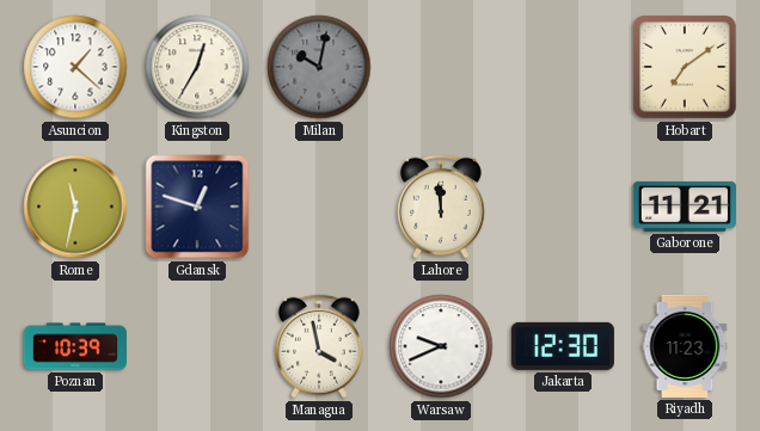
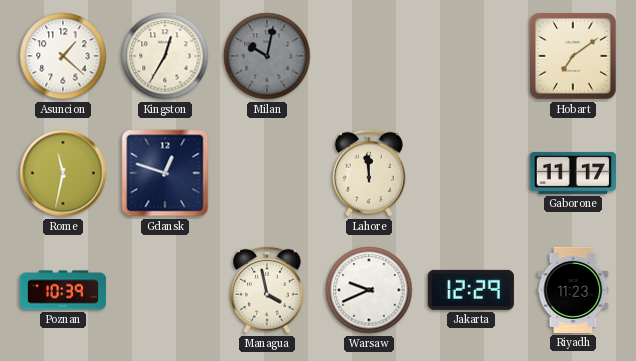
Gaborone: 11:21 -> 11:17
Jakarta: 12:30 -> 12:29
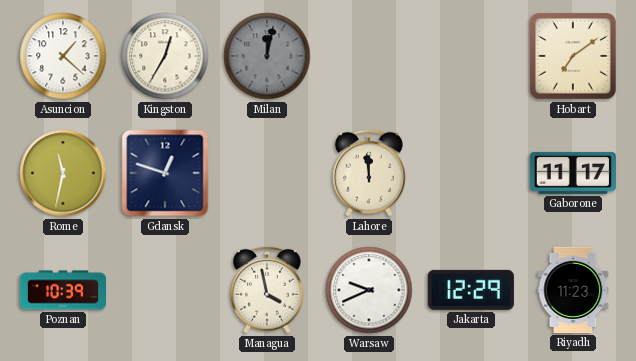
Milan: 10:02 -> 12:02
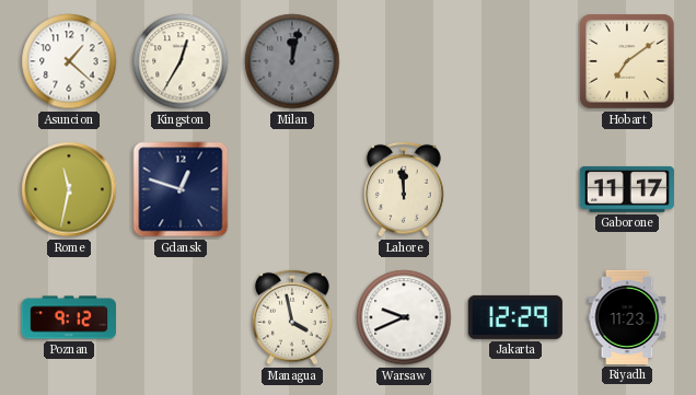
Poznan: 10:39 -> 9:12
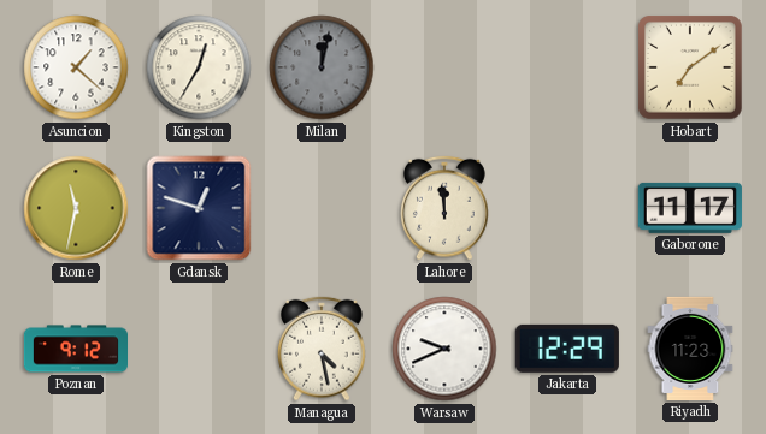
Managua: 3:58 -> 4:28
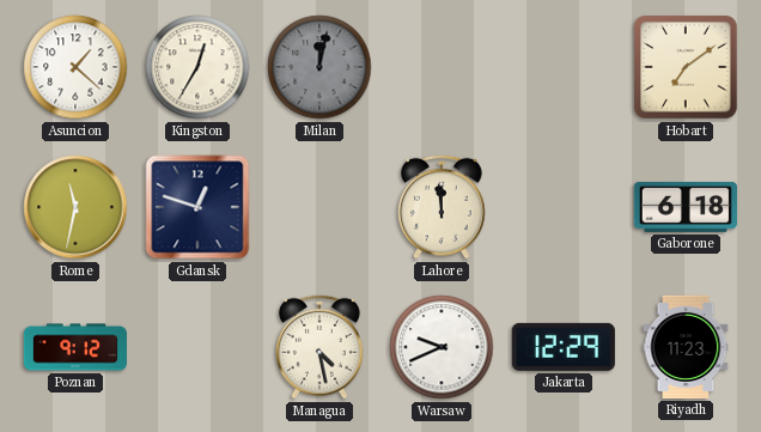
Gaborone: 11:17 -> 6:18
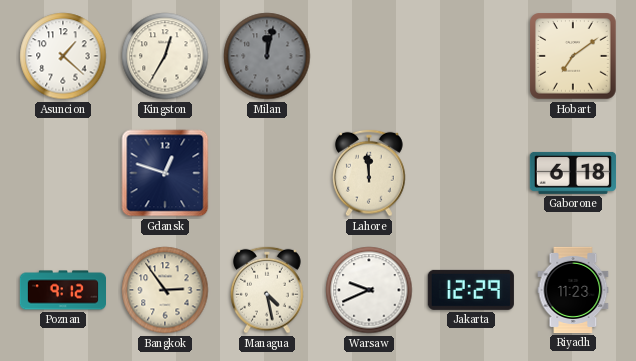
Rome: 11:32 -> none
Bangkok: none -> 2:54
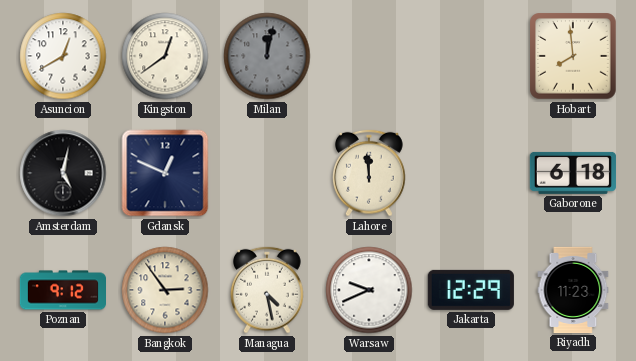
Asuncion: 1:22 -> 12:40
Kingston: 12:35 -> 12:39
Hobart: 7:09 -> 7:59
Amsterdam: none -> 5:02
Gdansk: 12:48 -> 12:49
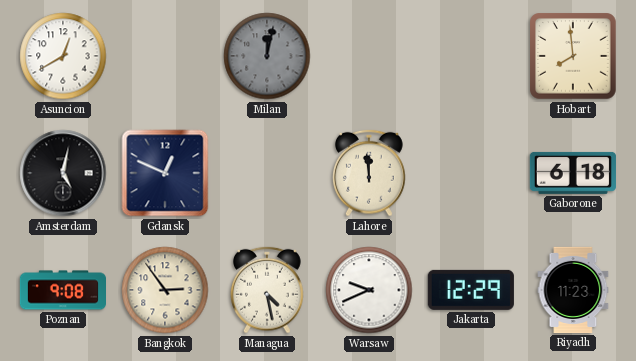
Kingston: 12:39 -> none
Poznan: 9:12 -> 9:08
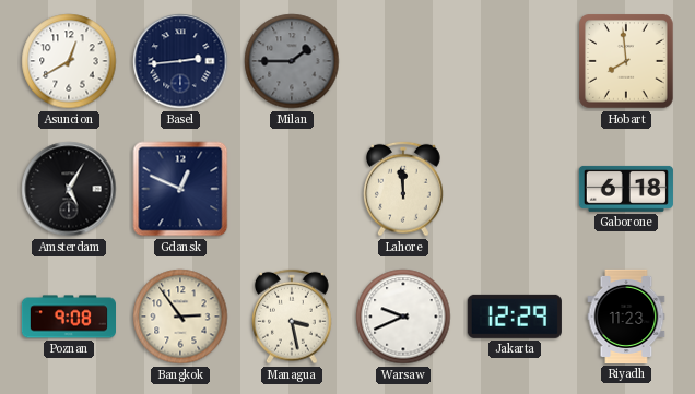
Basel: none -> 2:44
Milan: 12:02 -> 1:45
Amsterdam: 5:02 -> 5:05
Managua: 4:28 -> 3:28
